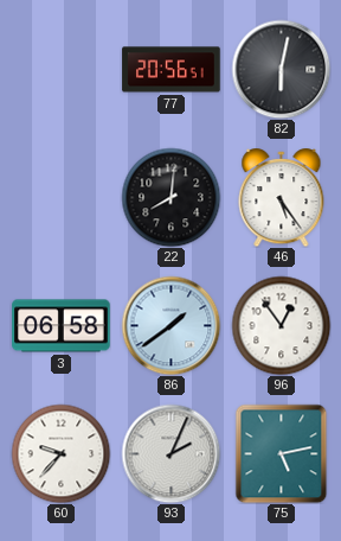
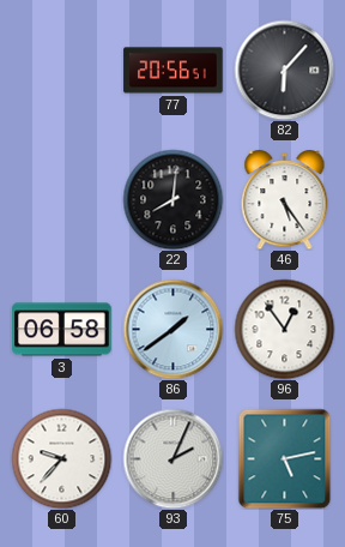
82: 6:02 -> 6:07
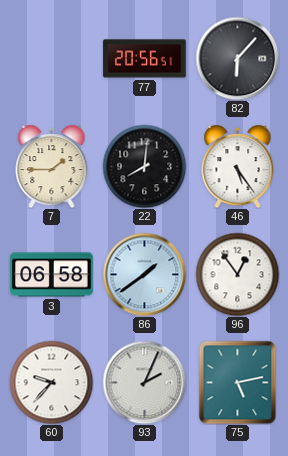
7: none -> 1:45
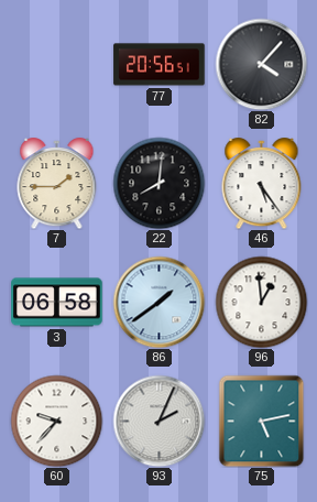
82: 6:07 -> 4:07
96: 12:54 -> 12:59
